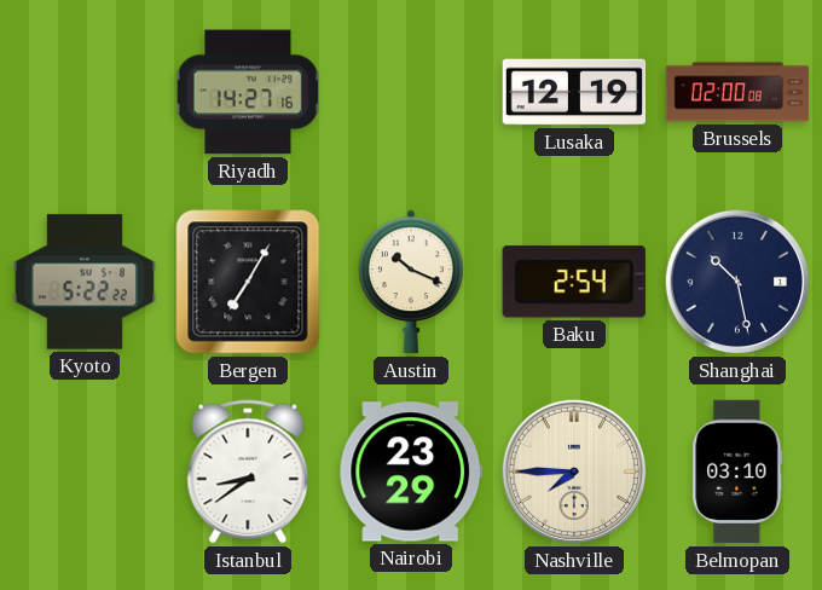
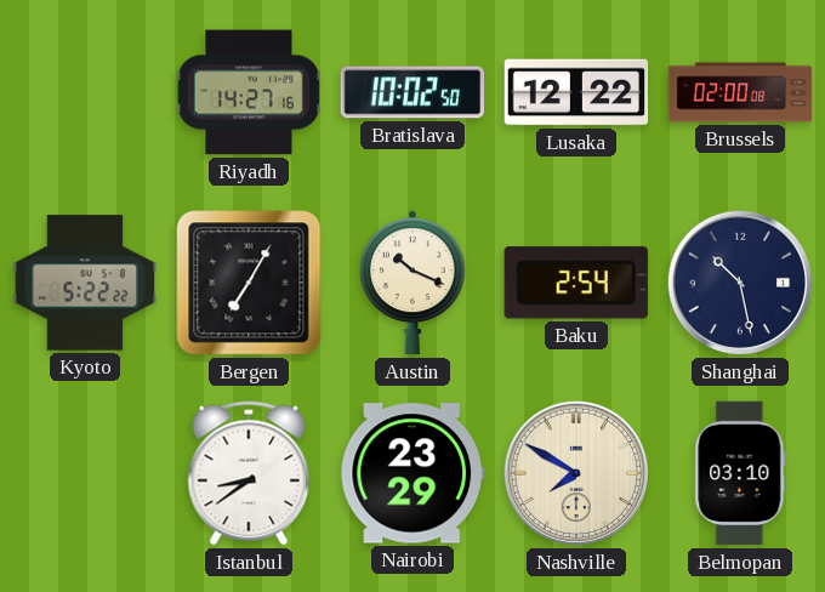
Bratislava: none -> 10:02
Lusaka: 12:19 -> 12:22
Nashville: 7:45 -> 7:50
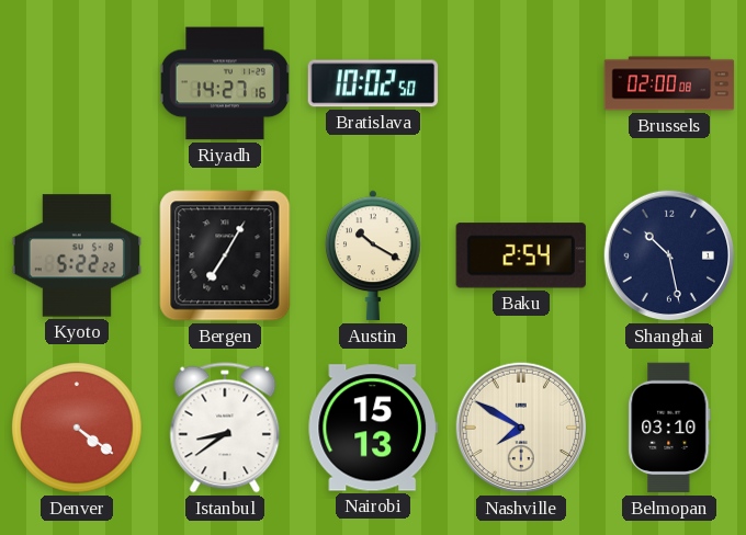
Lusaka: 12:22 -> none
Austin: 10:19 -> 10:20
Denver: none -> 4:21
Nairobi: 23:29 -> 15:13
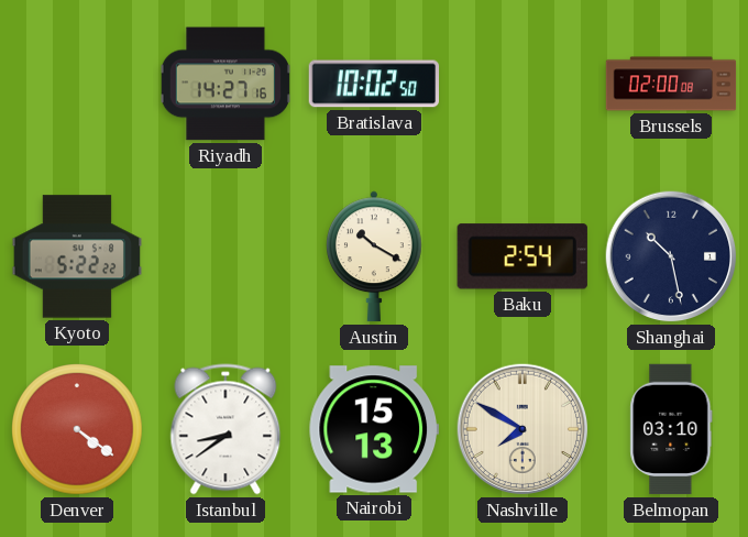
Bergen: 7:05 -> none
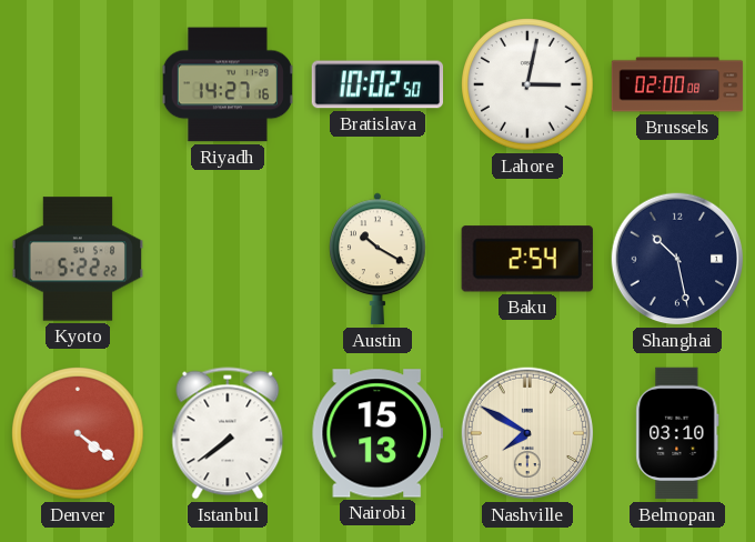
Lahore: none -> 3:02
Istanbul: 8:39 -> 7:39
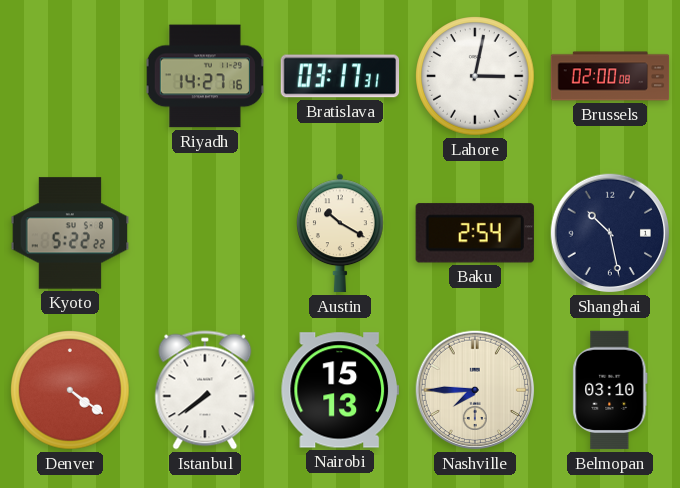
Bratislava: 10:02 -> 03:17
Nashville: 7:50 -> 7:45
